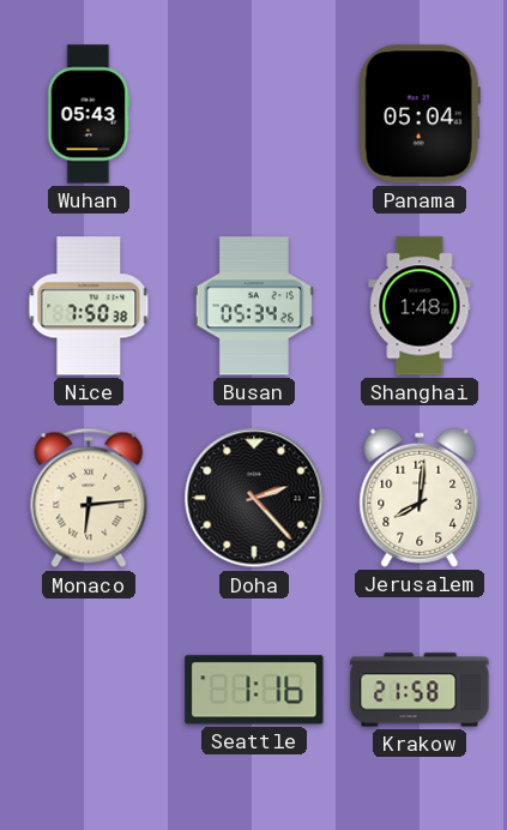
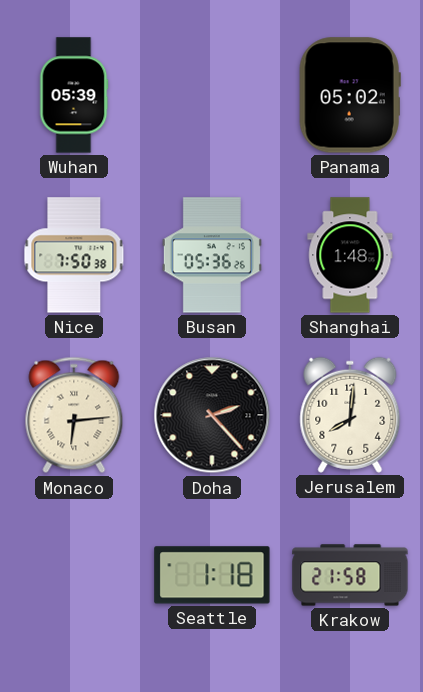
Wuhan: 05:43 -> 05:39
Panama: 05:04 -> 05:02
Busan: 05:34 -> 05:36
Seattle: 1:16 -> 1:18
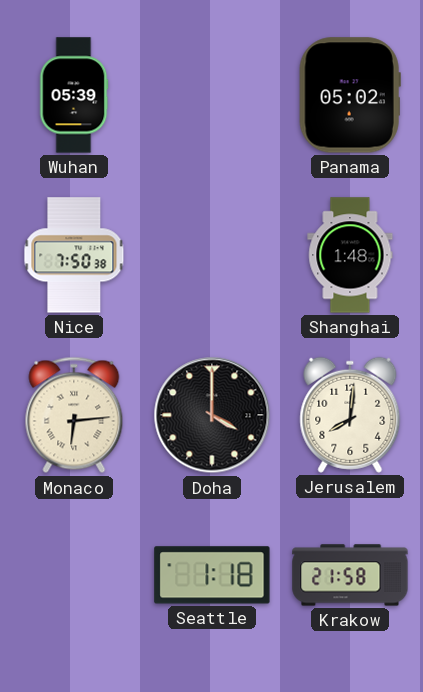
Busan: 05:36 -> none
Doha: 2:23 -> 4:00
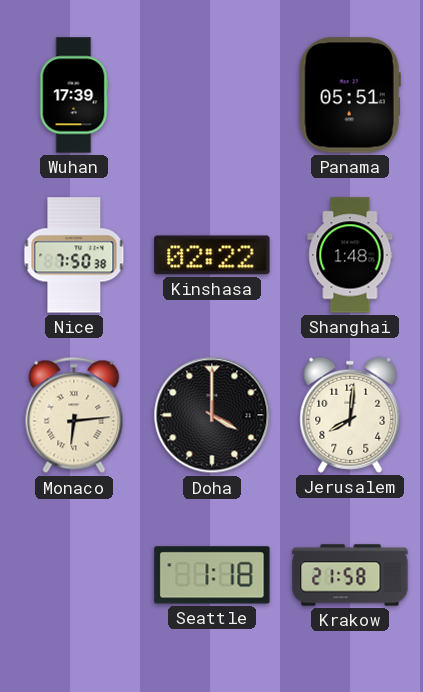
Wuhan: 05:39 -> 17:39
Panama: 05:02 -> 05:51
Kinshasa: none -> 02:22
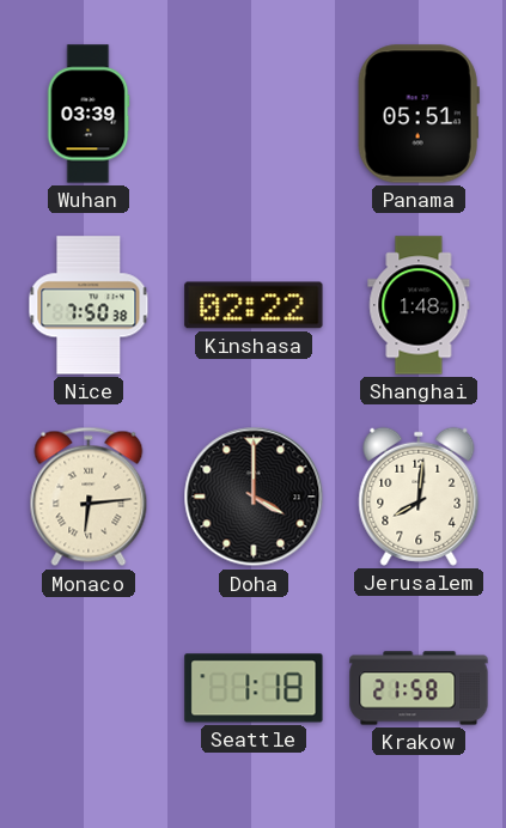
Wuhan: 17:39 -> 03:39
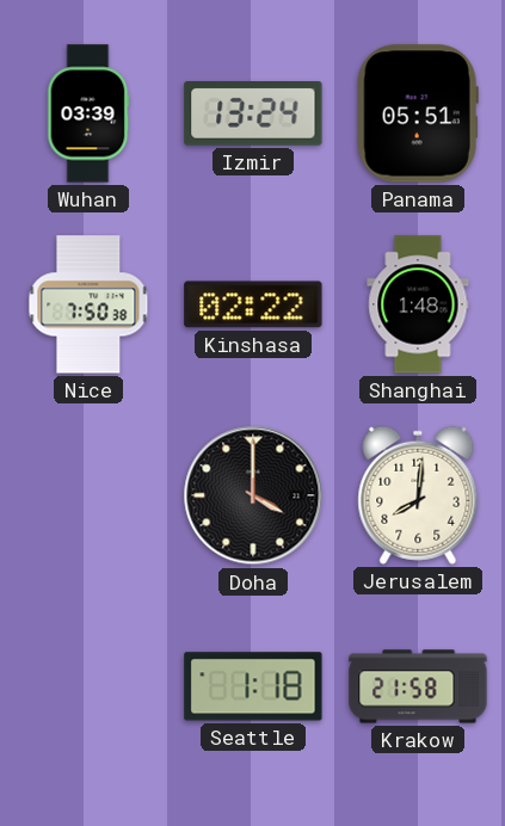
Izmir: none -> 13:24
Monaco: 6:14 -> none
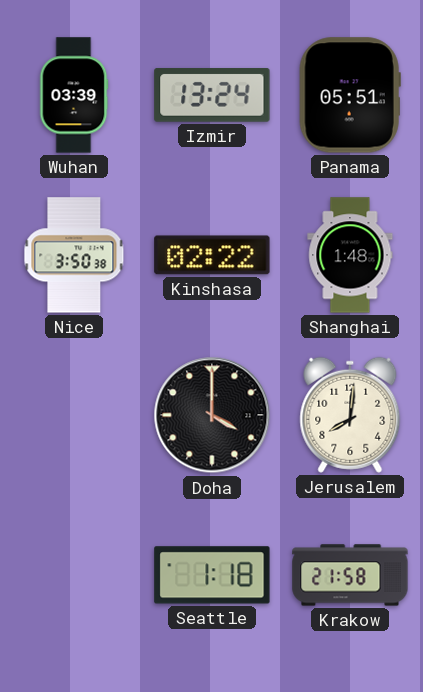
Nice: 7:50 -> 3:50
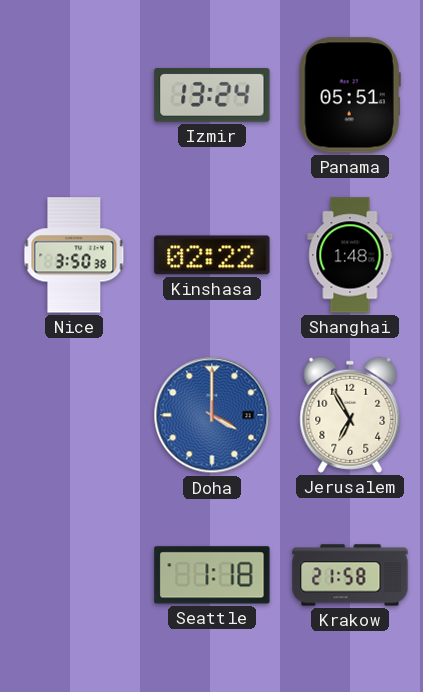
Wuhan: 03:39 -> none
Doha dial: black -> blue
Jerusalem: 8:01 -> 6:55
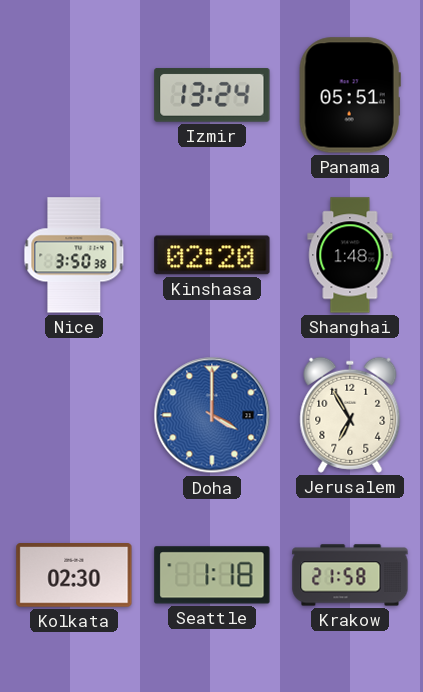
Kinshasa: 02:22 -> 02:20
Kolkata: none -> 02:30
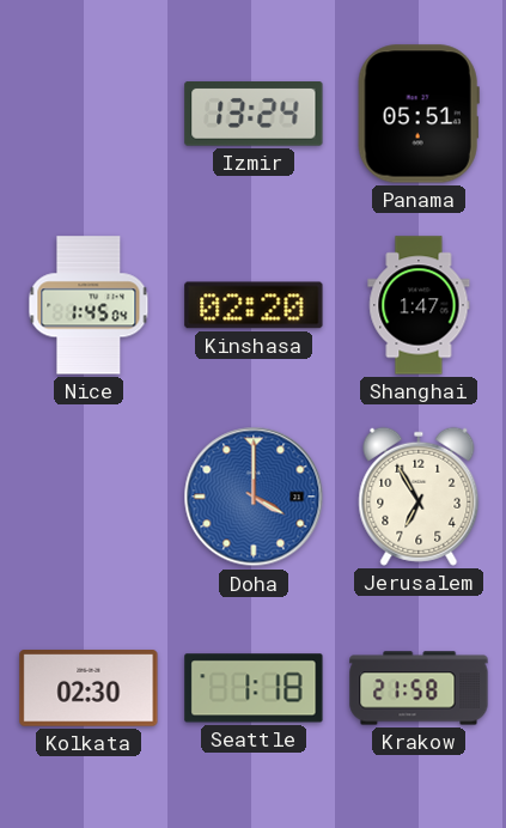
Nice: 3:50 -> 1:45
Shanghai: 1:48 -> 1:47
